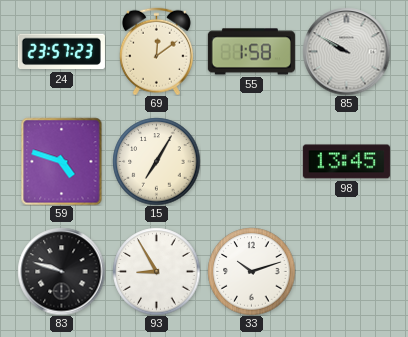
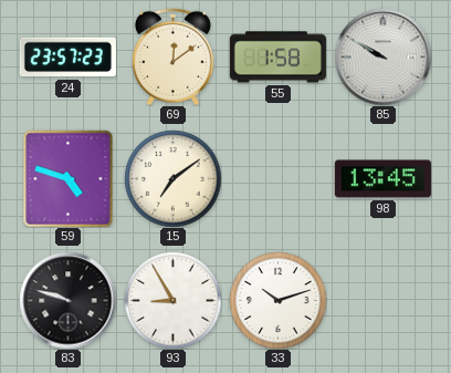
15: 7:05 -> 7:09
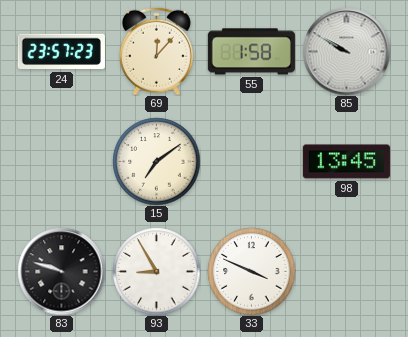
69: 12:09 -> 12:07
59: 4:48 -> none
33: 10:12 -> 3:49
